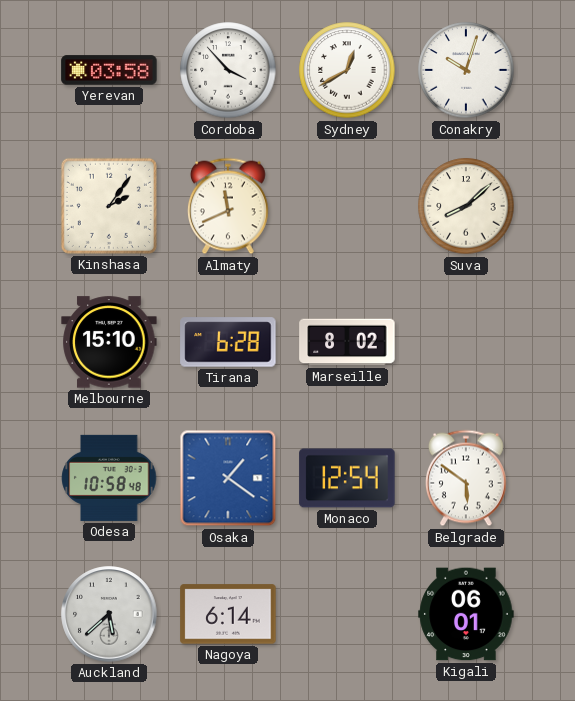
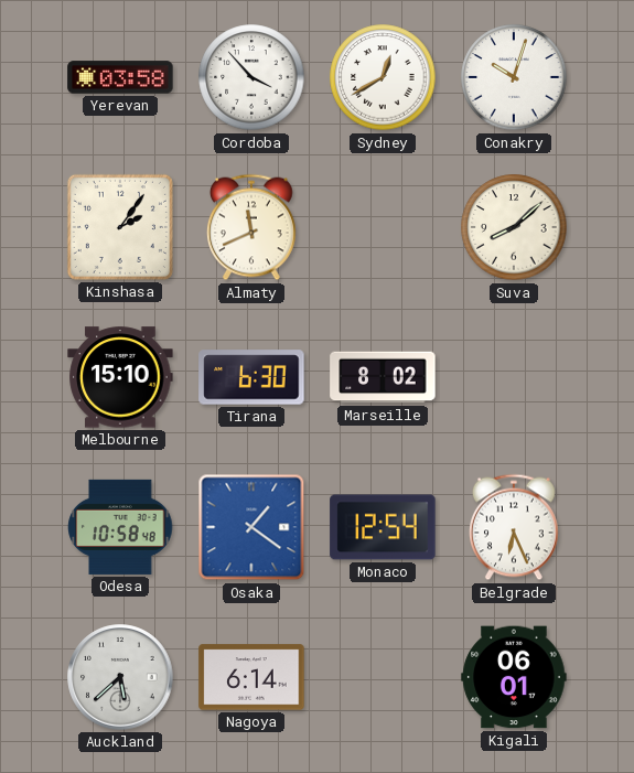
Tirana: 6:28 -> 6:30
Belgrade: 5:51 -> 6:26
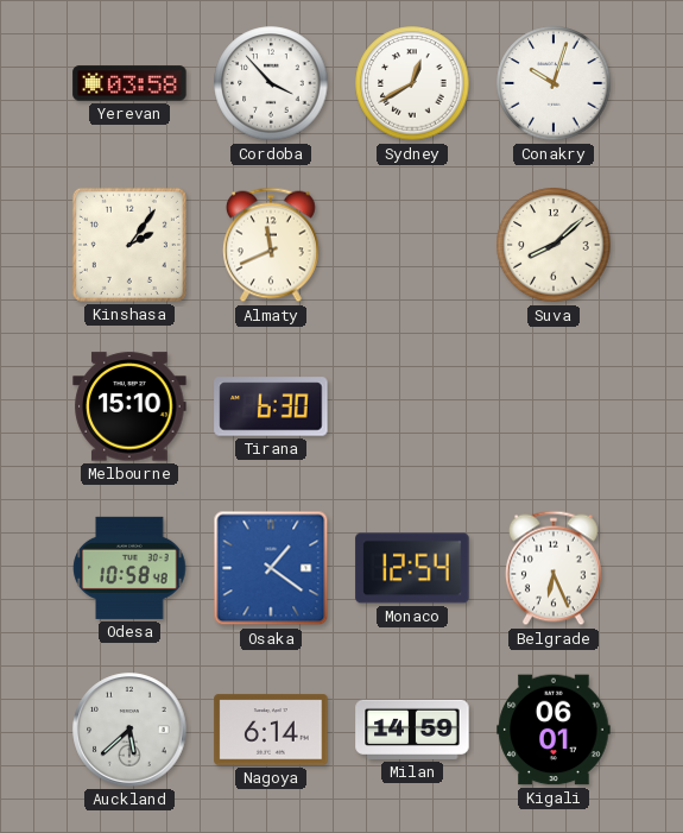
Marseille: 8:02 -> none
Milan: none -> 14:59
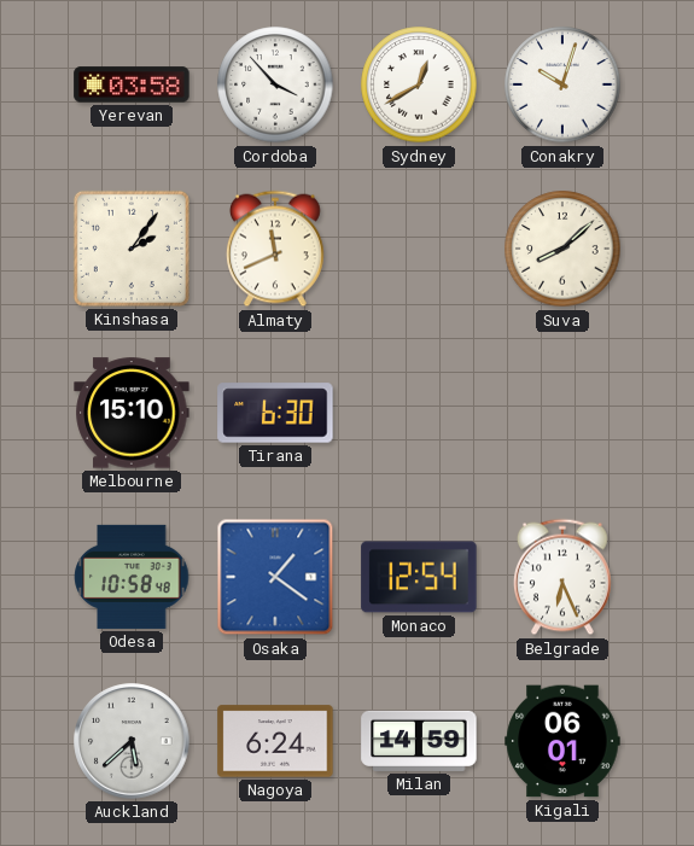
Nagoya: 6:14 -> 6:24
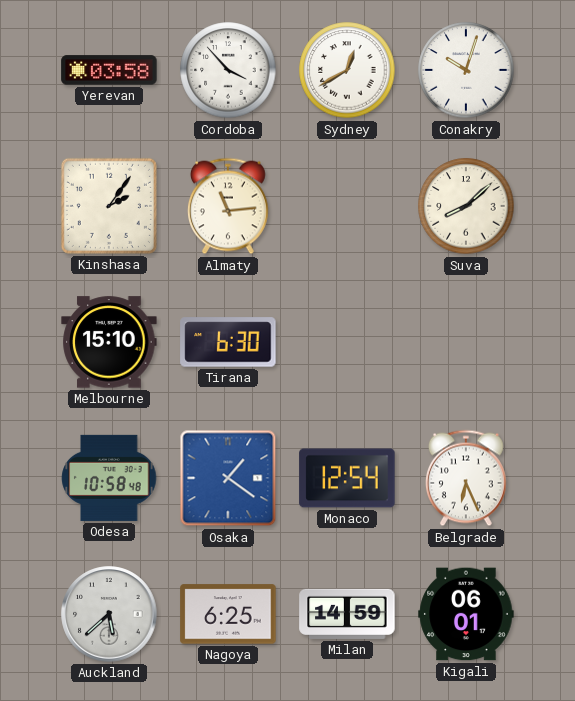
Almaty: 11:41 -> 11:14
Nagoya: 6:24 -> 6:25
